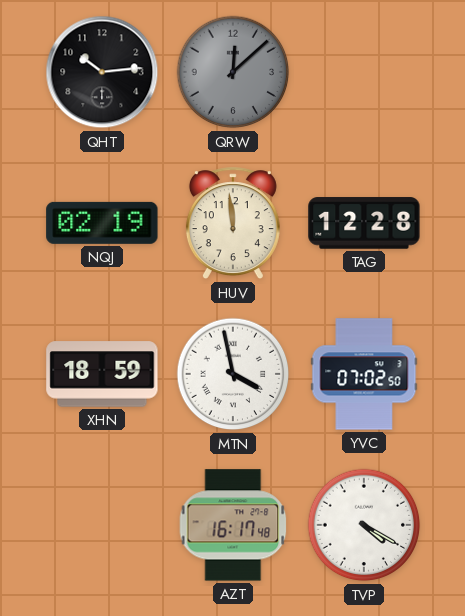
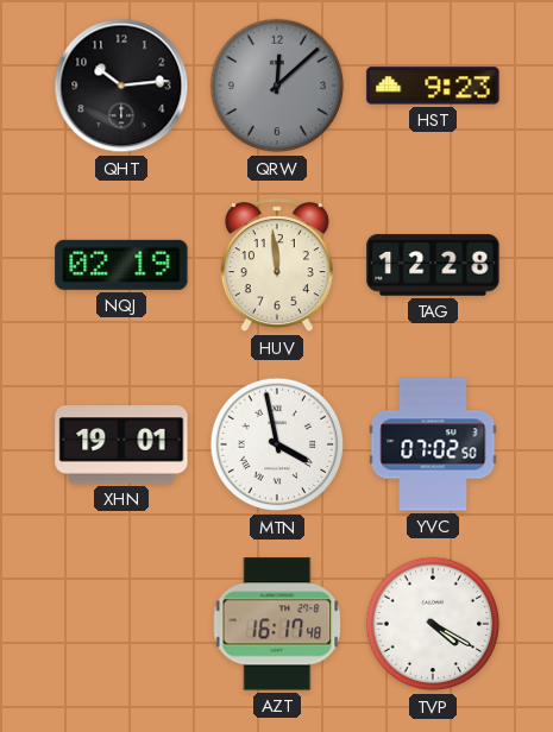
HST: none -> 9:23
XHN: 18:59 -> 19:01
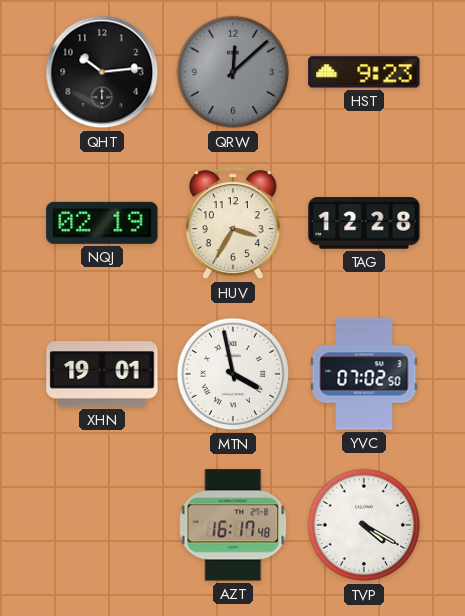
HUV: 11:59 -> 3:35
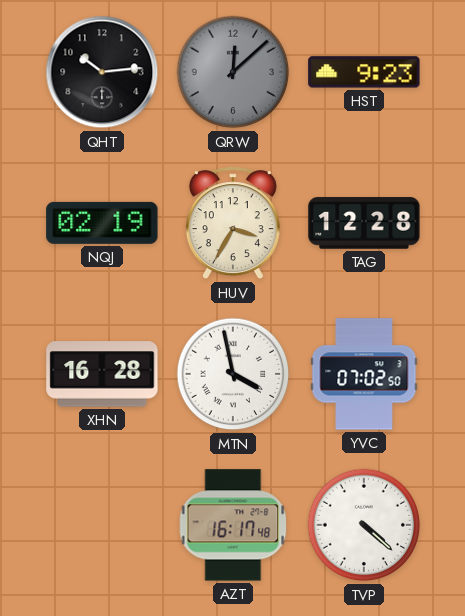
XHN: 19:01 -> 16:28
TVP: 4:20 -> 4:22
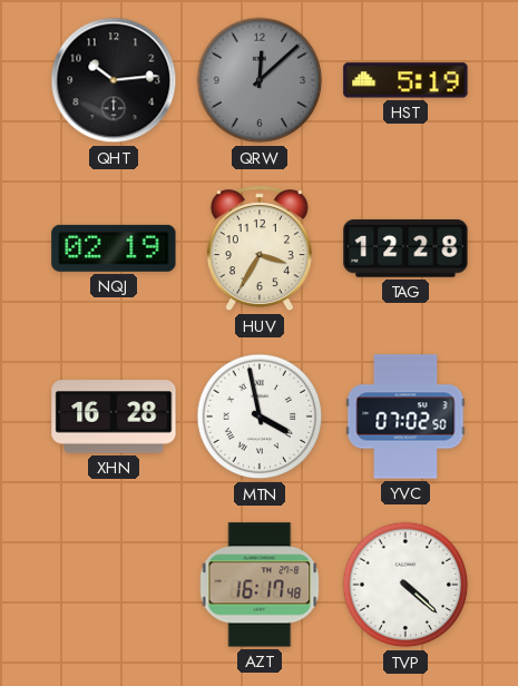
HST: 9:23 -> 5:19
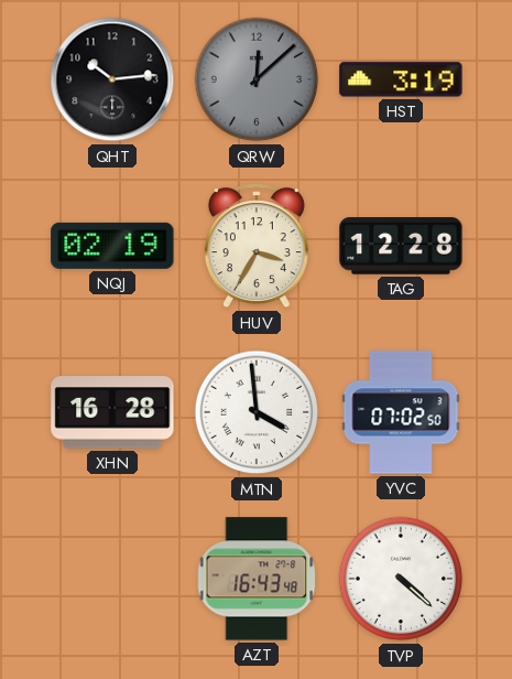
HST: 5:19 -> 3:19
MTN: 3:58 -> 3:59
AZT: 16:17 -> 16:43
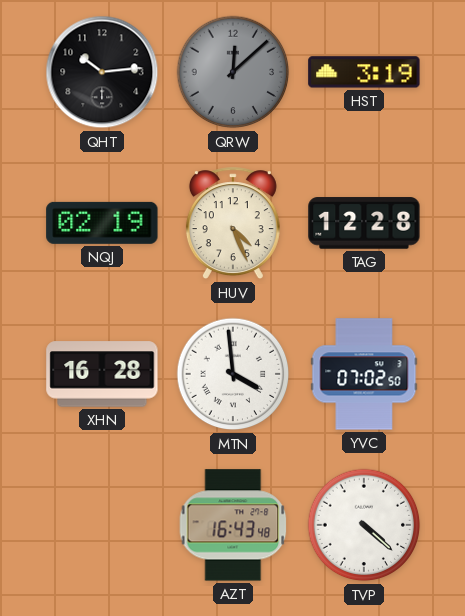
HUV: 3:35 -> 4:26
